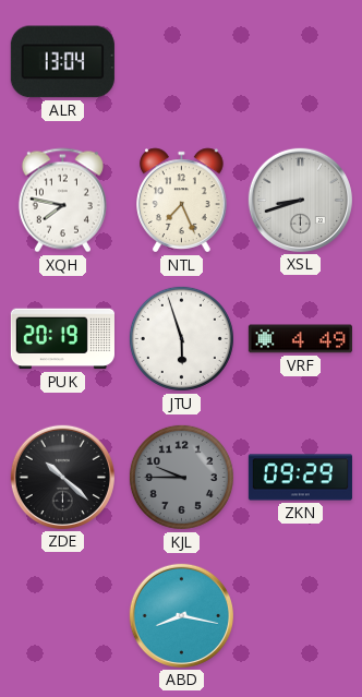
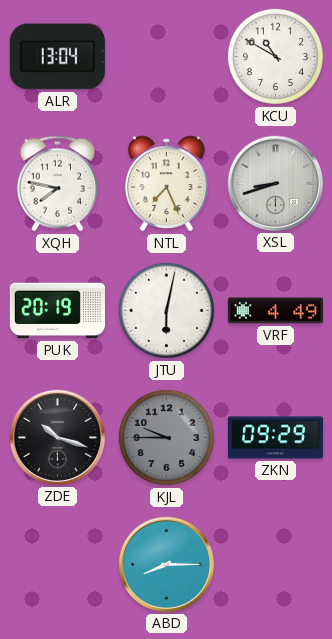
KCU: none -> 10:50
JTU: 5:57 -> 6:02
ZDE: 10:22 -> 10:18
ABD: 8:17 -> 8:15
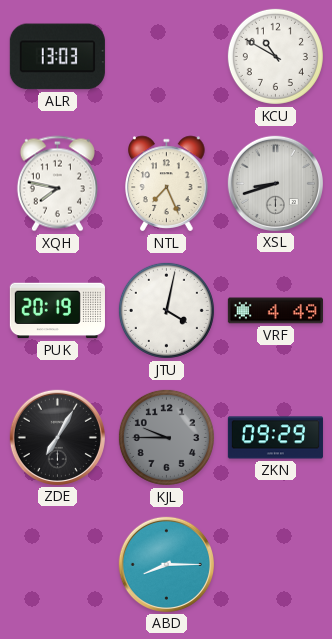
ALR: 13:04 -> 13:03
JTU: 6:02 -> 4:02
ZDE: 10:18 -> 7:05
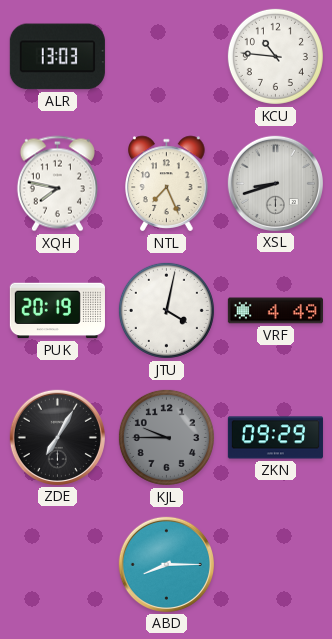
KCU: 10:50 -> 10:46
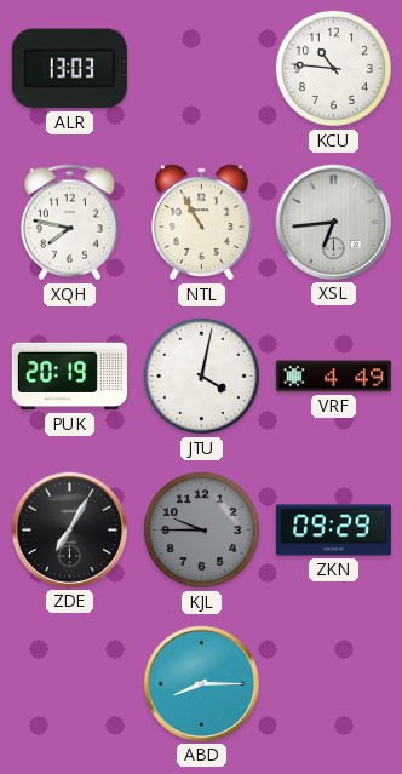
NTL: 7:26 -> 10:55
XSL: 8:42 -> 6:44
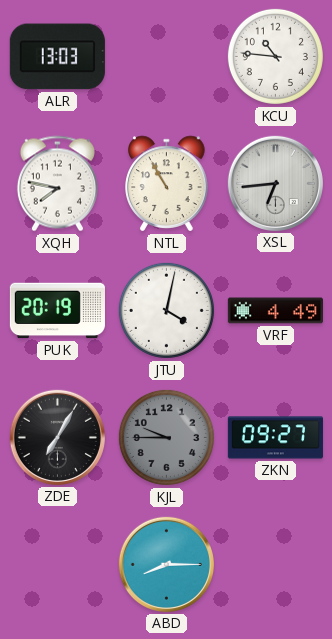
ZKN: 09:29 -> 09:27
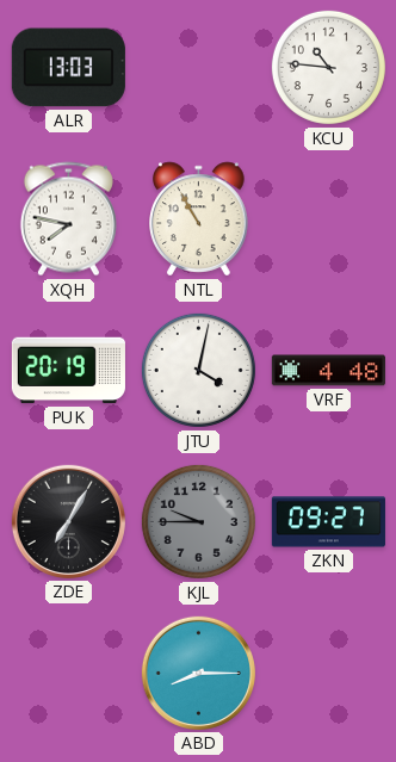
XSL: 6:44 -> none
VRF: 4:49 -> 4:48
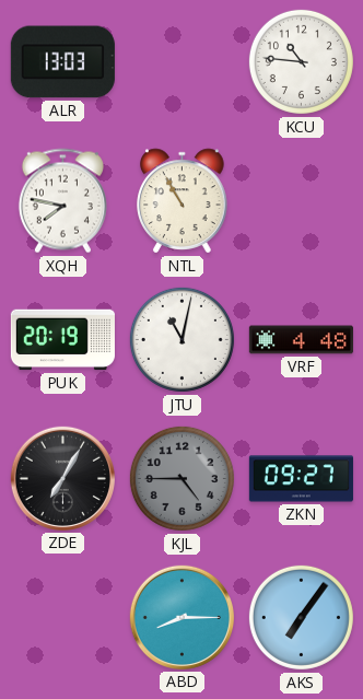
JTU: 4:02 -> 11:02
KJL: 9:45 -> 4:45
AKS: none -> 7:06
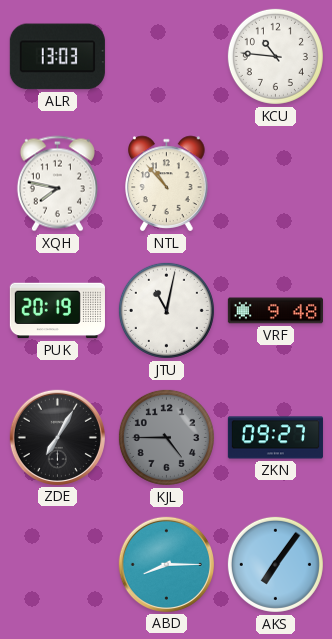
NTL: 10:55 -> 10:53
VRF: 4:48 -> 9:48
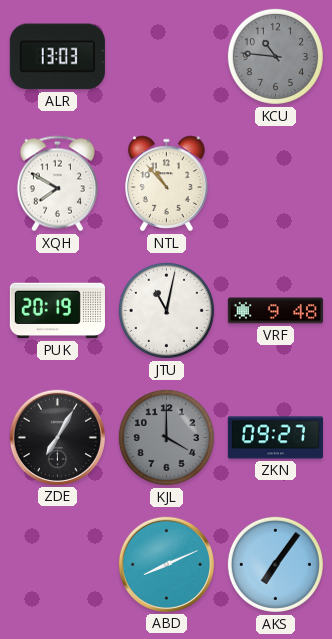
KCU dial: white -> grey
XQH: 7:47 -> 7:50
KJL: 4:45 -> 4:00
ABD: 8:15 -> 8:11
